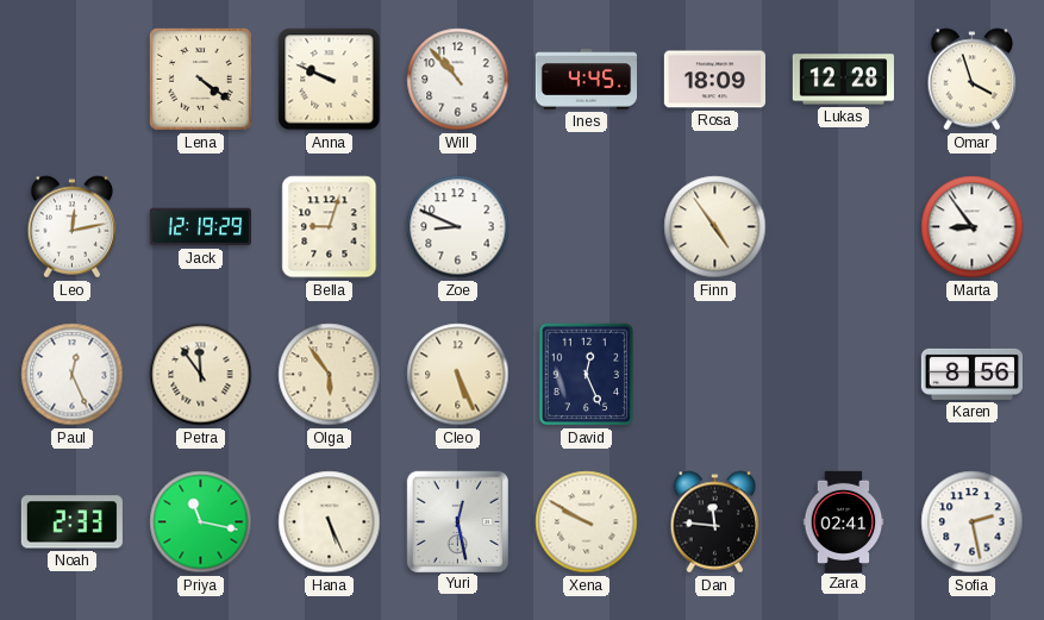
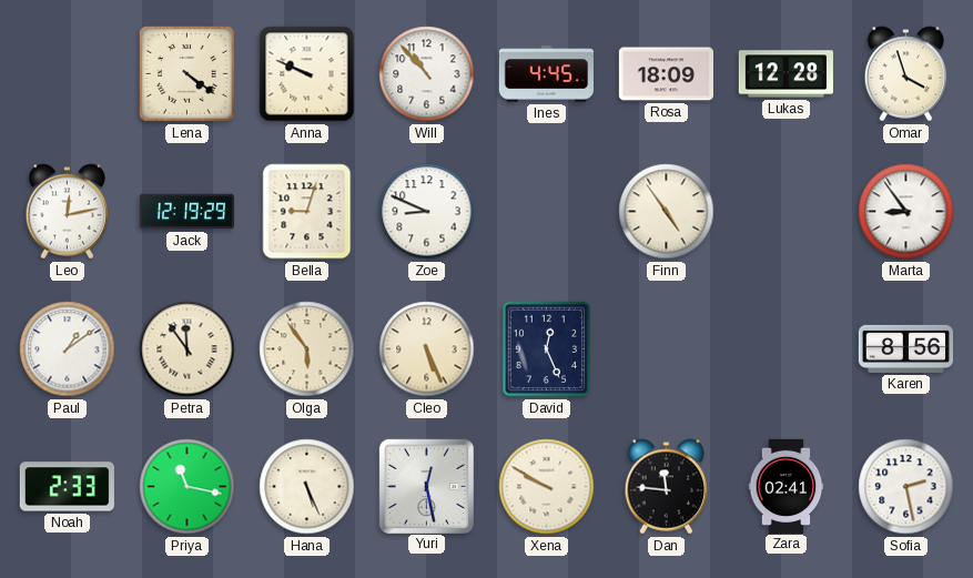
Paul: 12:26 -> 1:09
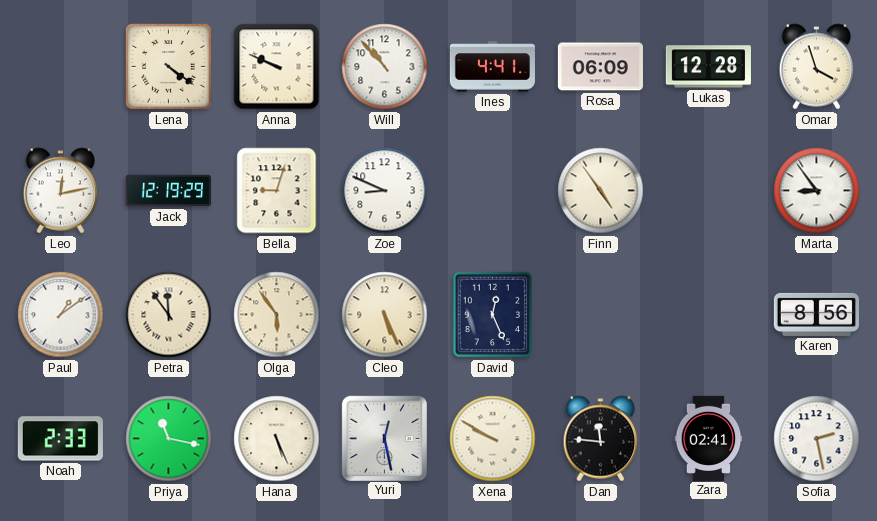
Ines: 4:45 -> 4:41
Rosa: 18:09 -> 06:09
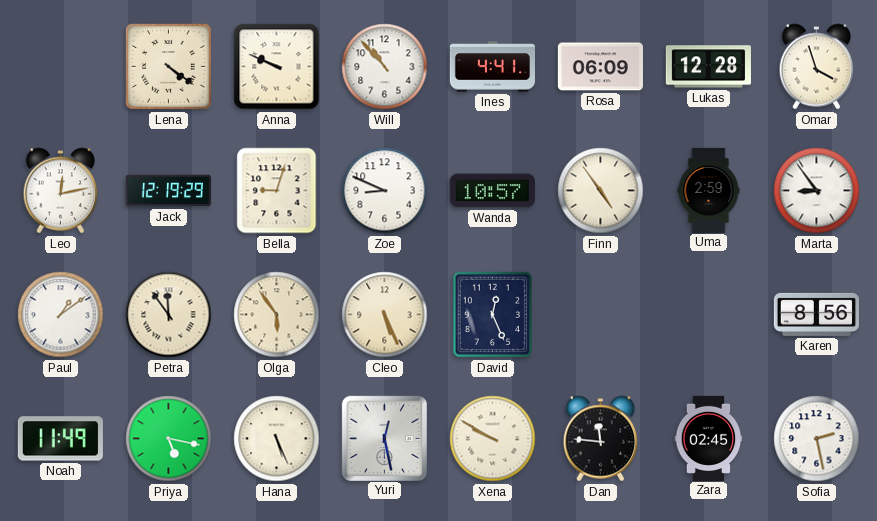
Wanda: none -> 10:57
Uma: none -> 2:59
Noah: 2:33 -> 11:49
Priya: 11:17 -> 5:17
Zara: 02:41 -> 02:45
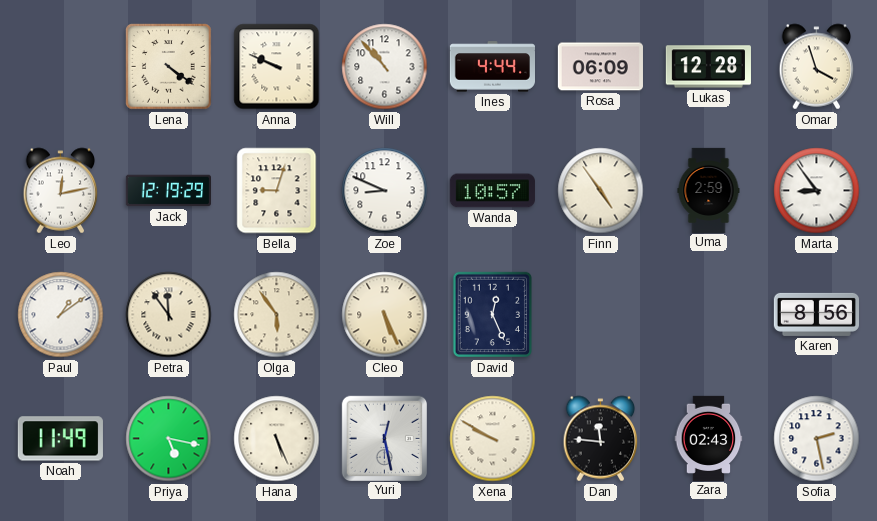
Ines: 4:41 -> 4:44
Zara: 02:45 -> 02:43
